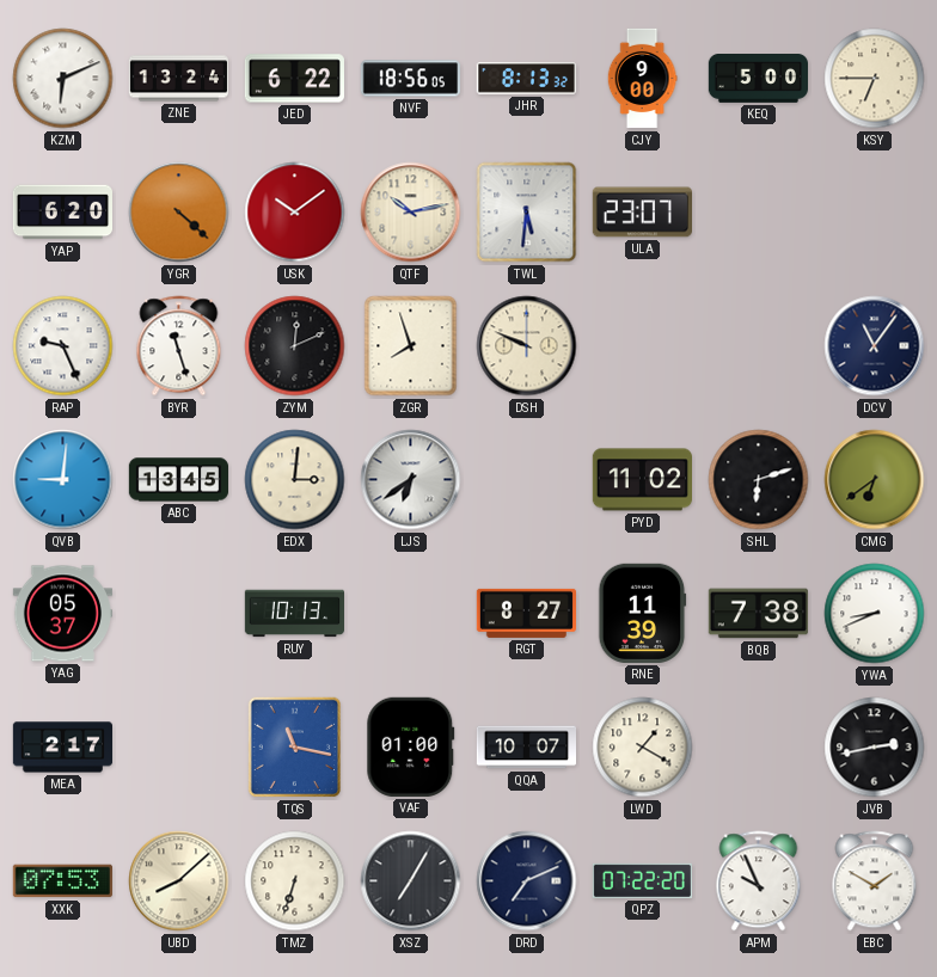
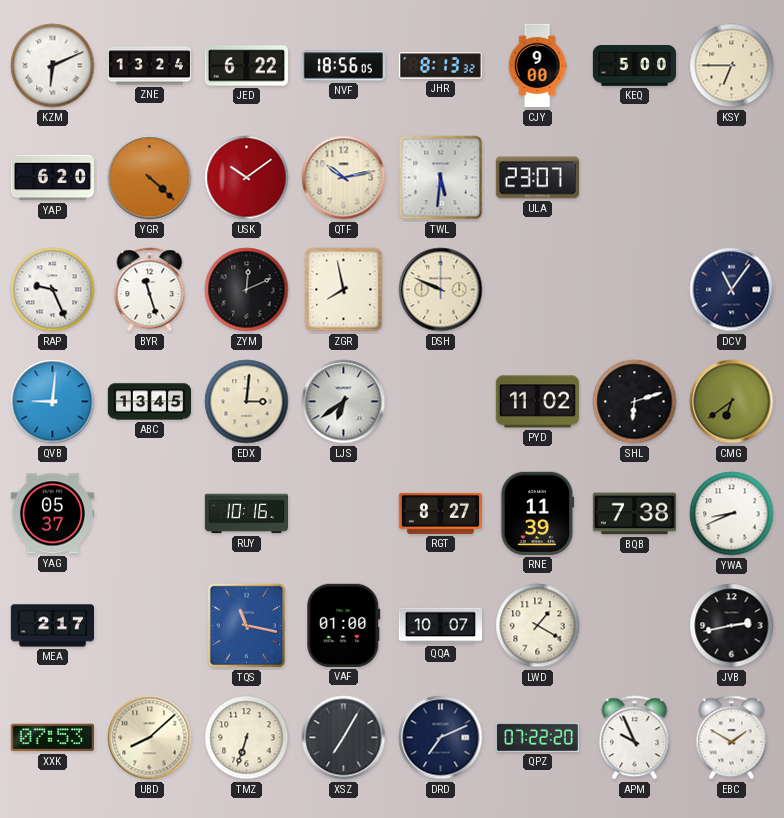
ZGR: 7:57 -> 7:58
RUY: 10:13 -> 10:16
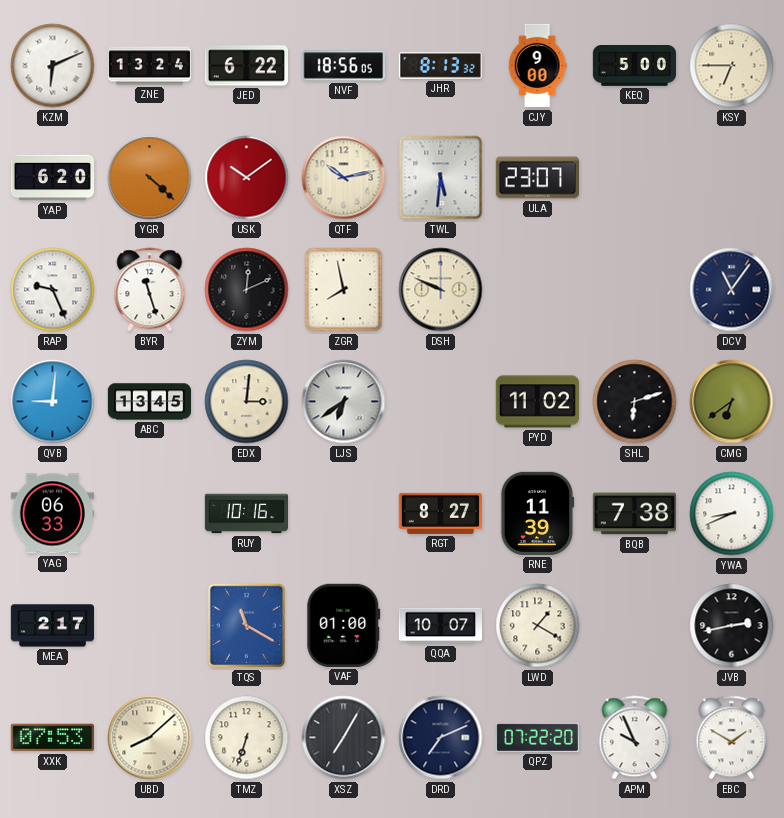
YAG: 05:37 -> 06:33
TQS: 11:17 -> 11:20
